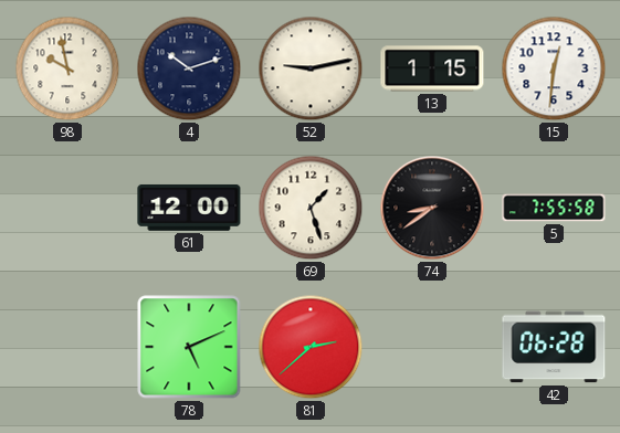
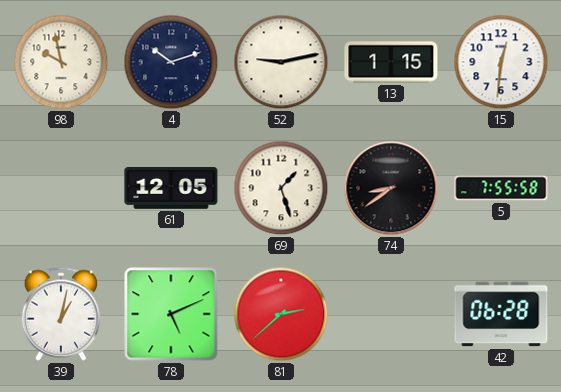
61: 12:00 -> 12:05
39: none -> 1:02
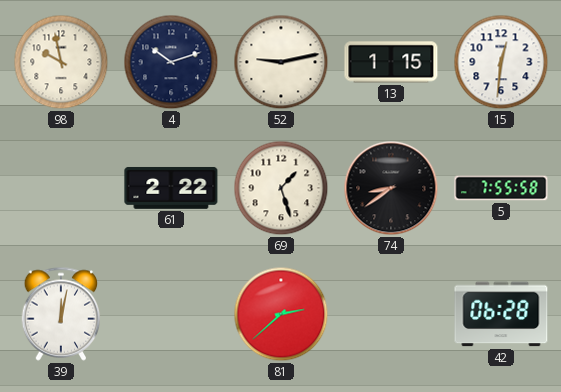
61: 12:05 -> 2:22
39: 1:02 -> 12:02
78: 5:11 -> none
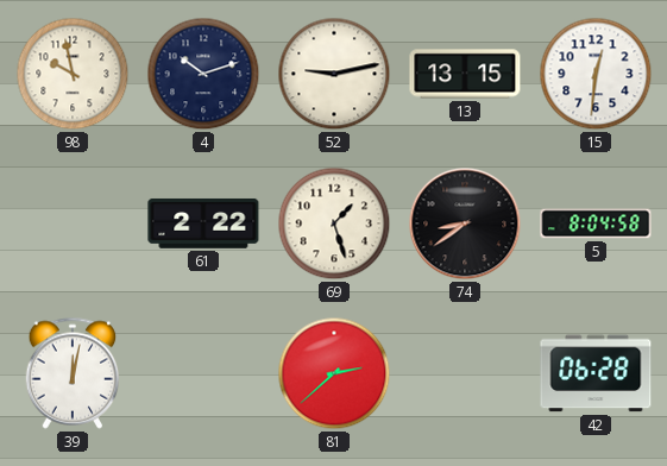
13: 1:15 -> 13:15
5: 7:55 -> 8:04
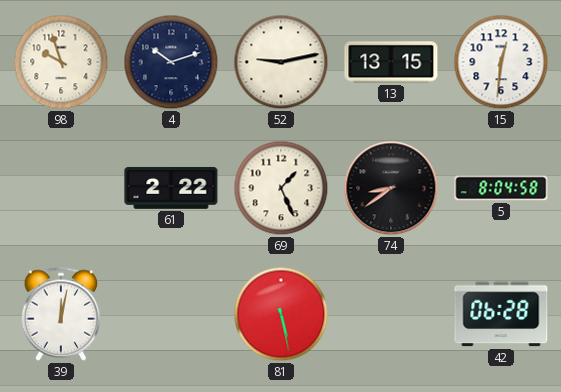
98: 9:58 -> 9:57
69: 1:27 -> 1:26
81: 2:38 -> 5:28
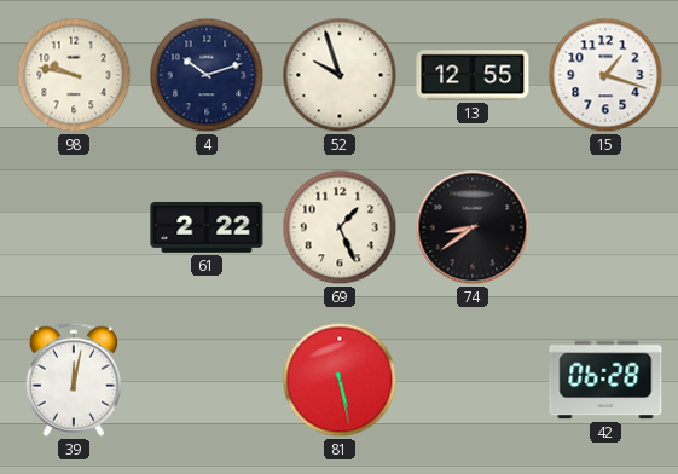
98: 9:57 -> 9:47
52: 9:13 -> 9:57
13: 13:15 -> 12:55
15: 12:31 -> 1:18
5: 8:04 -> none
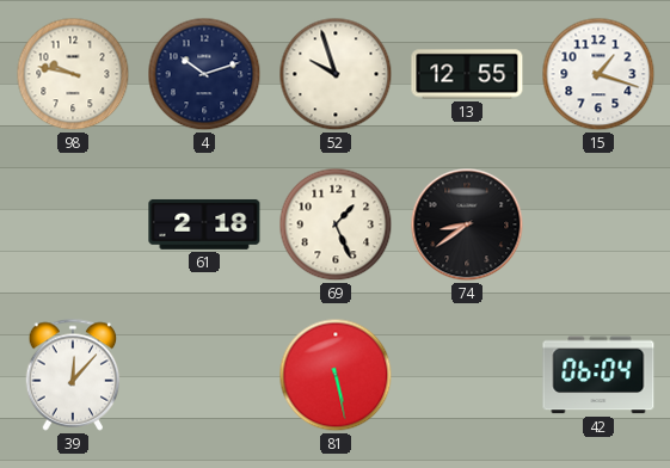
61: 2:22 -> 2:18
39: 12:02 -> 12:07
42: 06:28 -> 06:04
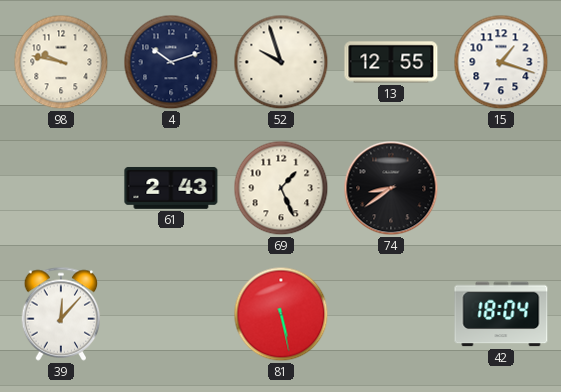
61: 2:18 -> 2:43
42: 06:04 -> 18:04
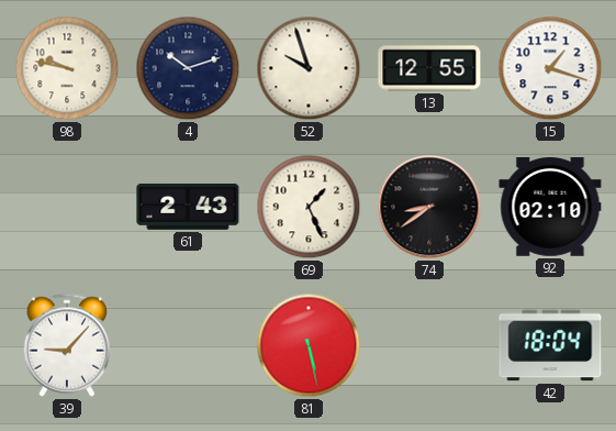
92: none -> 02:10
39: 12:07 -> 9:07
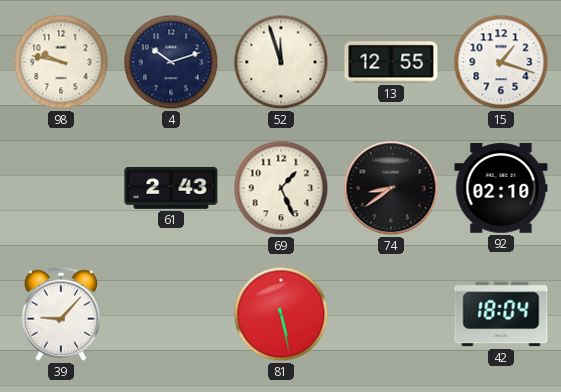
52: 9:57 -> 11:57
